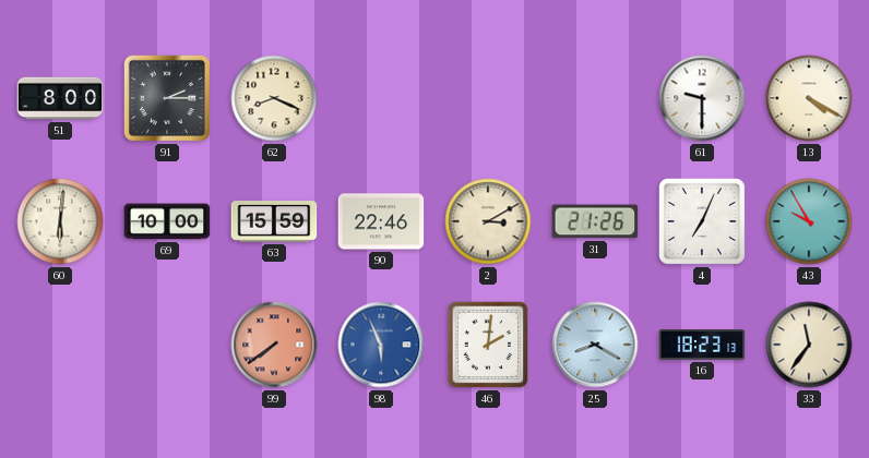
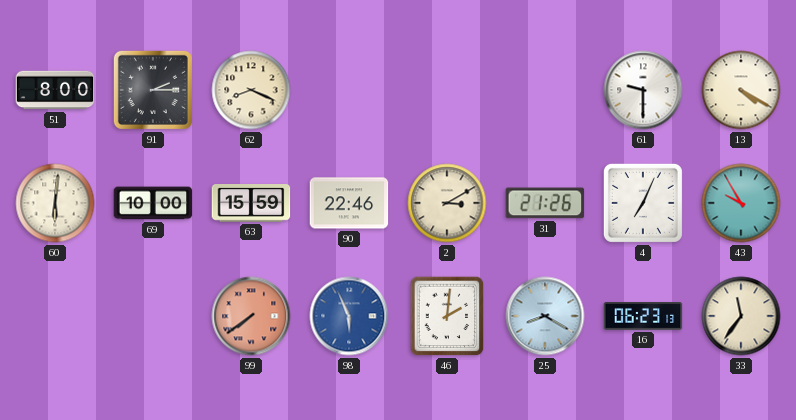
16: 18:23 -> 06:23
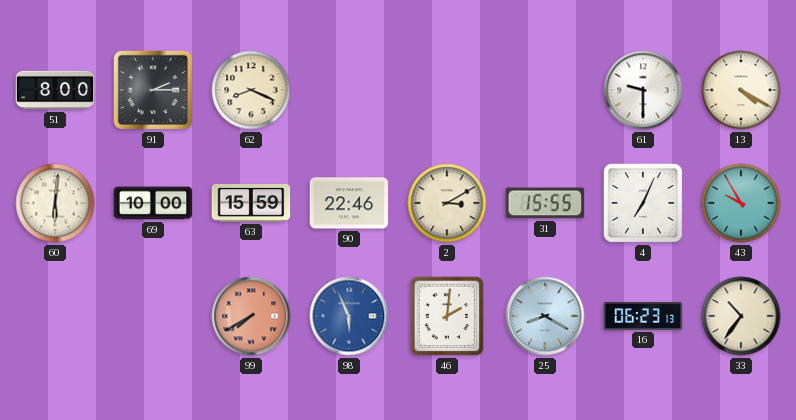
31: 21:26 -> 15:55
99: 7:39 -> 7:40
33: 11:36 -> 10:36
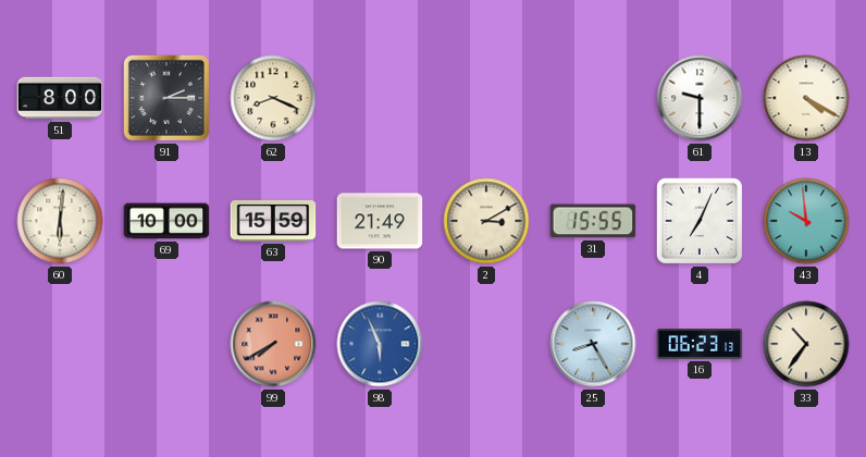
90: 22:46 -> 21:49
43: 9:55 -> 9:59
46: 2:01 -> none
25: 8:20 -> 8:25
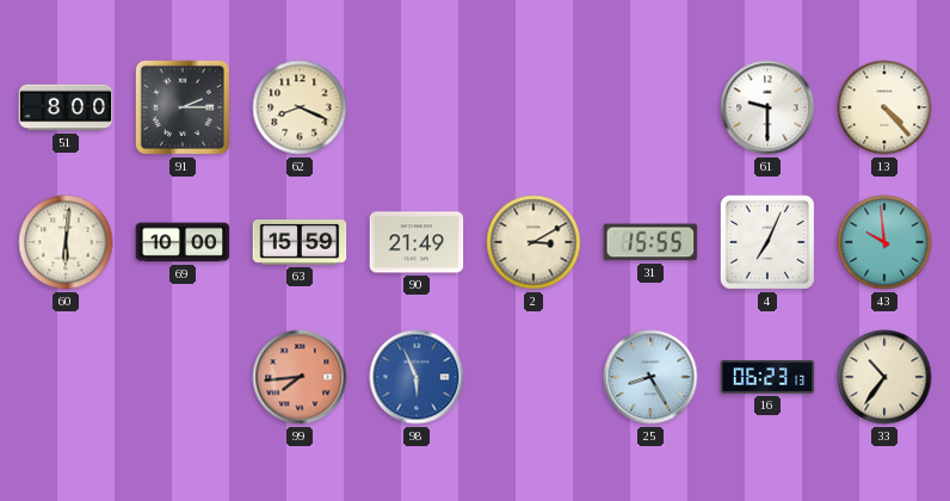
13: 4:20 -> 4:23
99: 7:40 -> 7:44
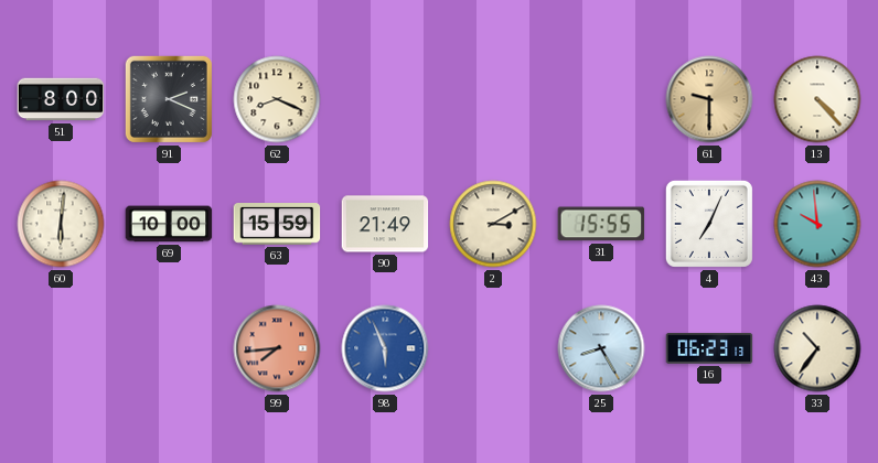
91: 2:15 -> 2:19
61 dial: white -> champagne
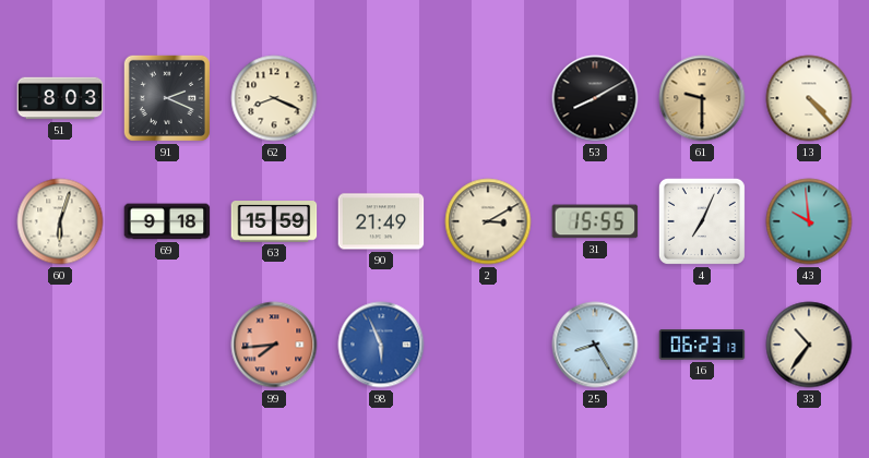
51: 8:00 -> 8:03
53: none -> 8:10
60: 6:01 -> 6:03
69: 10:00 -> 9:18
